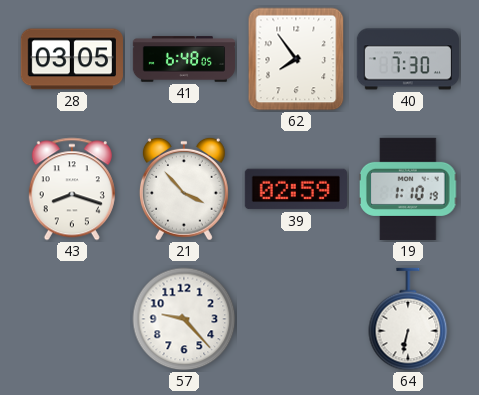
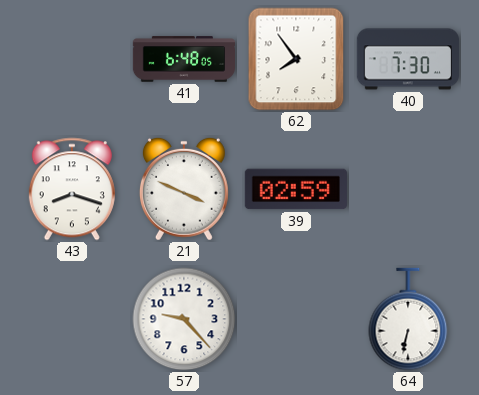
28: 03:05 -> none
21: 3:53 -> 3:49
19: 1:10 -> none
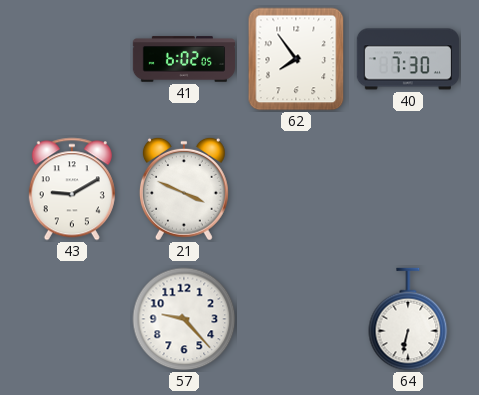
41: 6:48 -> 6:02
43: 8:18 -> 9:10
39: 02:59 -> none
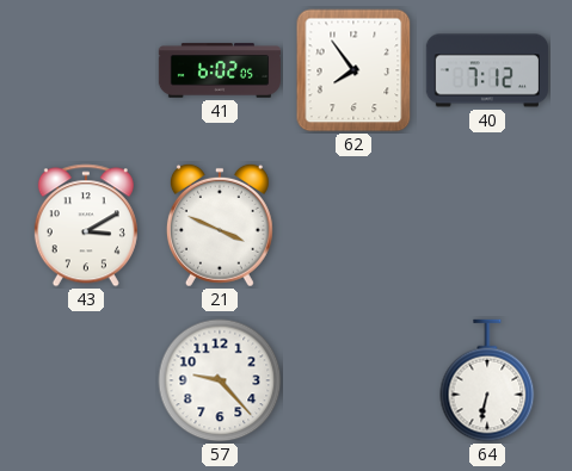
40: 7:30 -> 7:12
43: 9:10 -> 3:10
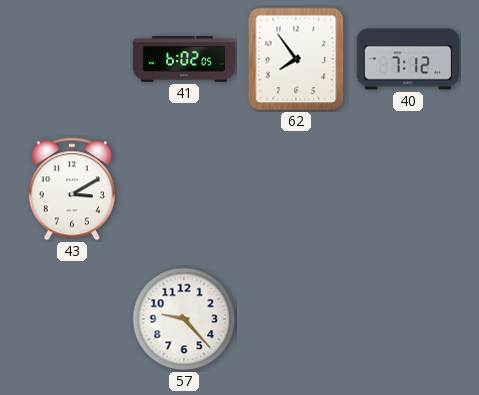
21: 3:49 -> none
64: 6:32 -> none
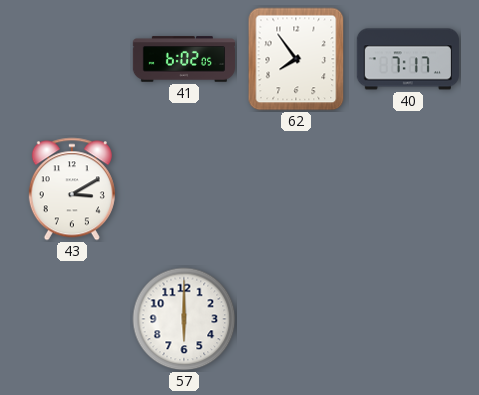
40: 7:12 -> 7:17
57: 9:23 -> 6:00
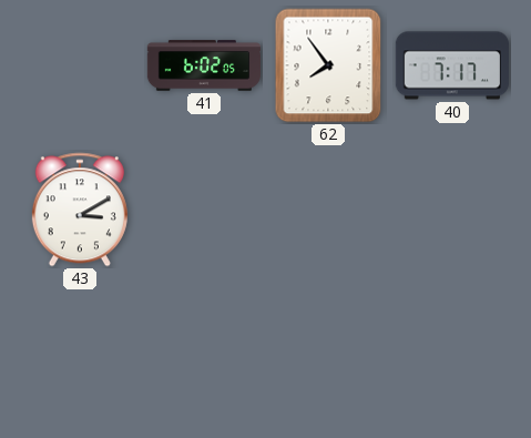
57: 6:00 -> none
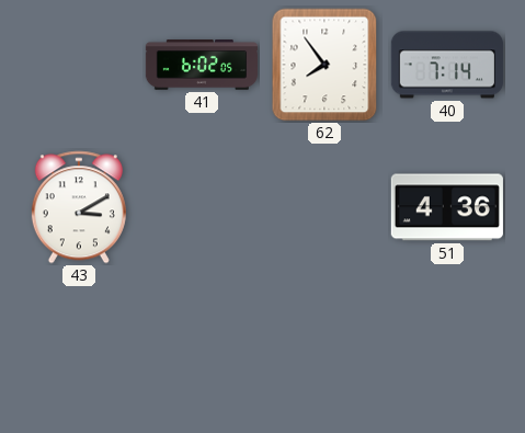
40: 7:17 -> 7:14
51: none -> 4:36
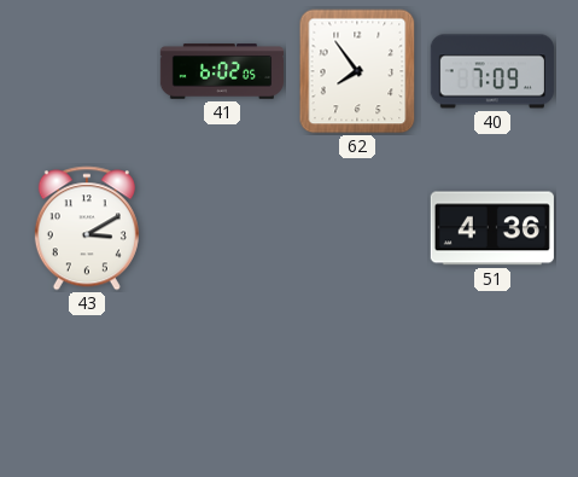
40: 7:14 -> 7:09
